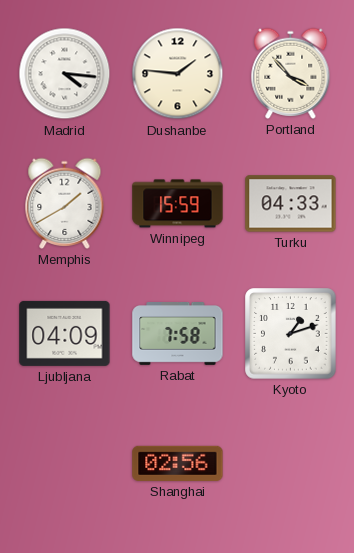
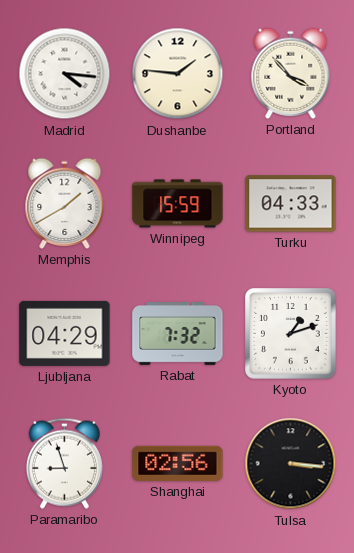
Ljubljana: 04:09 -> 04:29
Rabat: 7:58 -> 7:32
Paramaribo: none -> 8:57
Tulsa: none -> 3:16
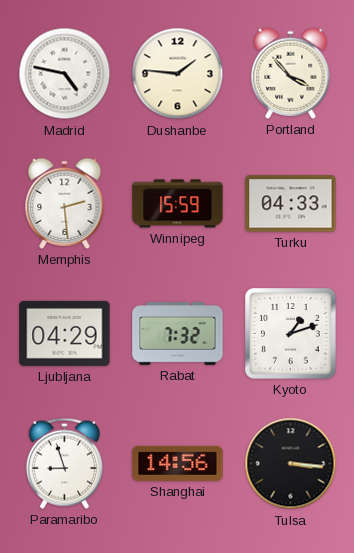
Madrid: 4:16 -> 4:47
Memphis: 1:40 -> 2:29
Shanghai: 02:56 -> 14:56
